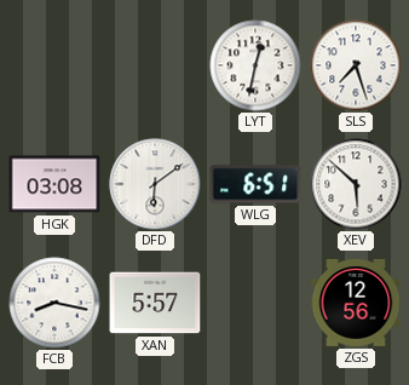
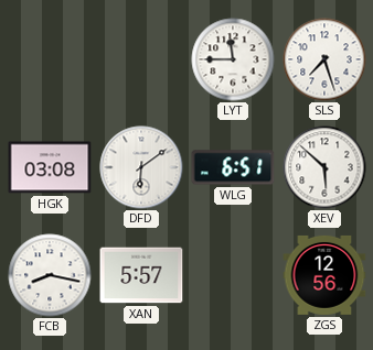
LYT: 12:32 -> 11:45
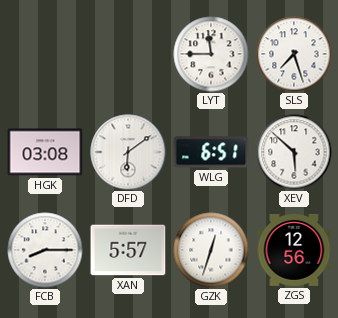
FCB: 8:17 -> 8:15
GZK: none -> 12:33
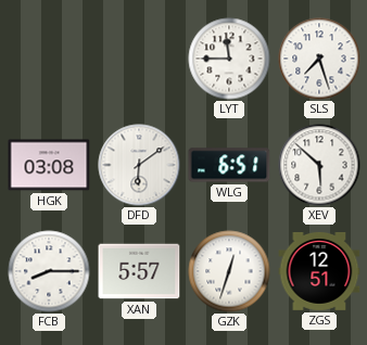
ZGS: 12:56 -> 12:51
